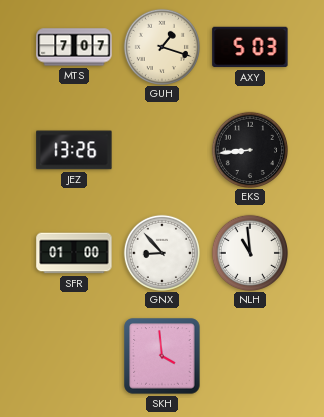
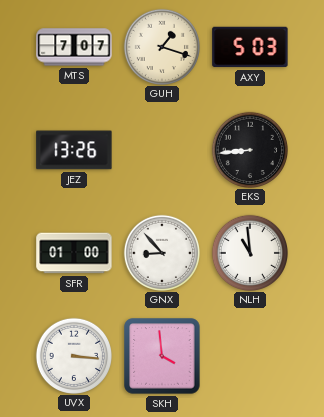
UVX: none -> 3:16
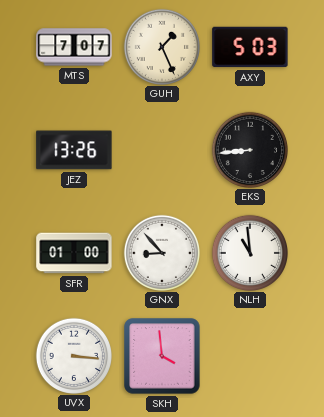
GUH: 1:18 -> 1:26
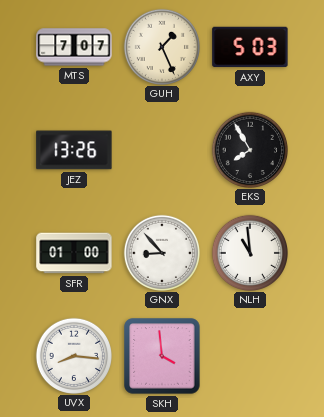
EKS: 8:44 -> 7:55
UVX: 3:16 -> 8:16
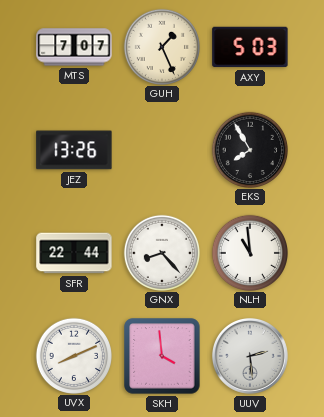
SFR: 01:00 -> 22:44
GNX: 8:53 -> 8:23
UVX: 8:16 -> 8:11
UUV: none -> 2:29
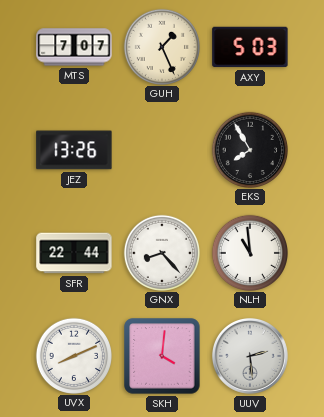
SKH: 3:59 -> 4:01
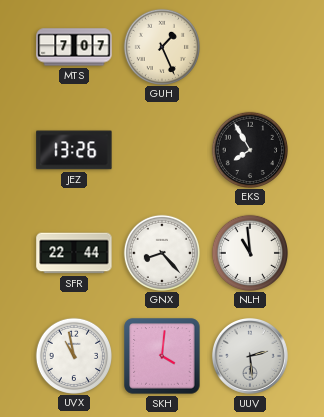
AXY: 5:03 -> none
UVX: 8:11 -> 10:58
